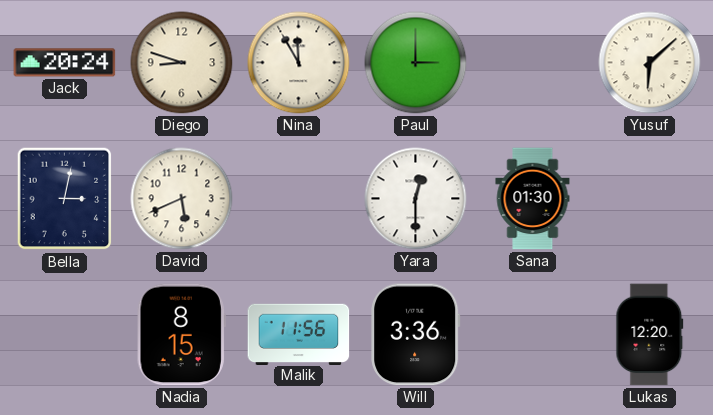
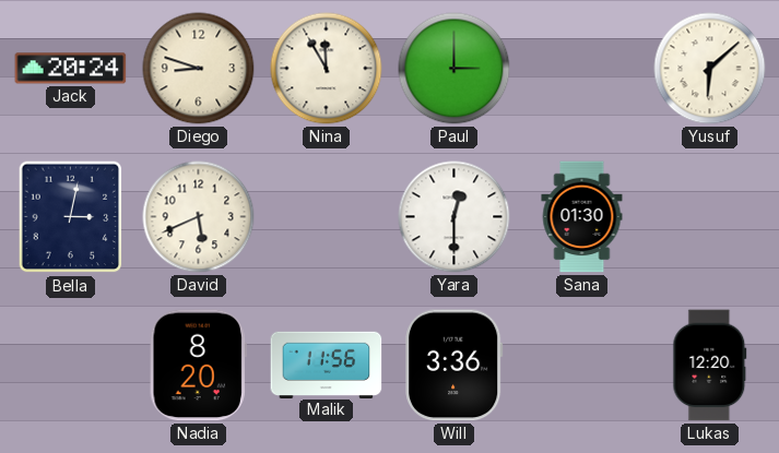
Nadia: 8:15 -> 8:20
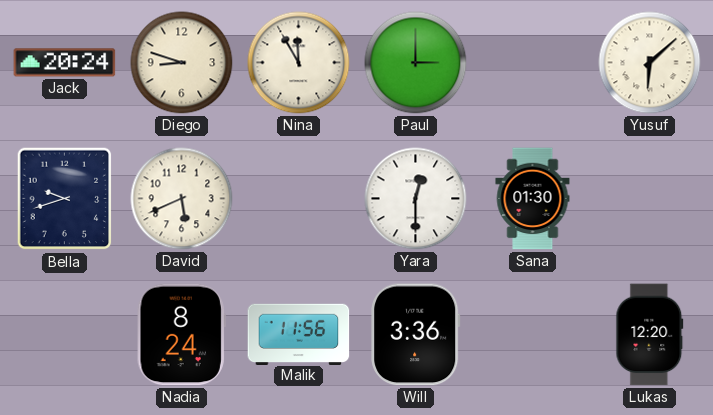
Bella: 3:02 -> 9:42
Nadia: 8:20 -> 8:24
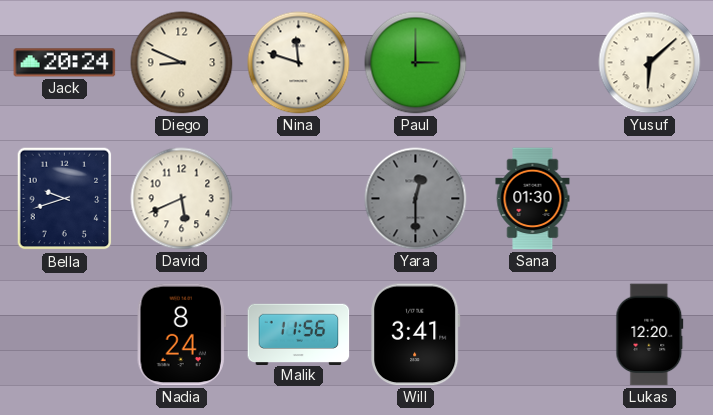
Diego: 8:48 -> 8:49
Nina: 11:55 -> 11:48
Yara dial: white -> grey
Will: 3:36 -> 3:41
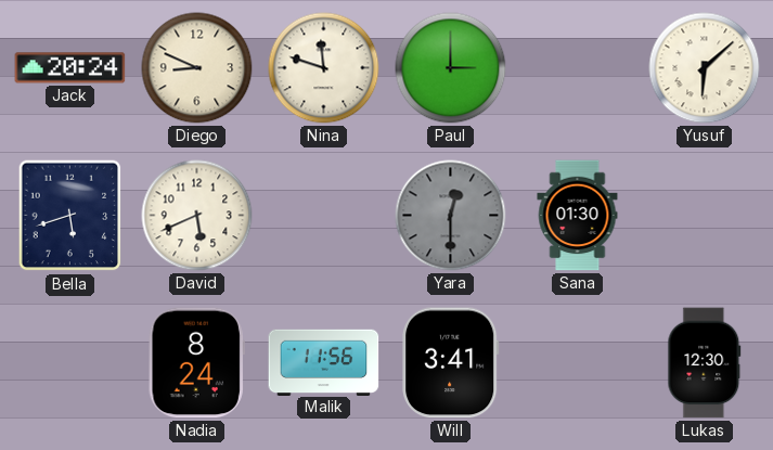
Bella: 9:42 -> 5:42
Lukas: 12:20 -> 12:30
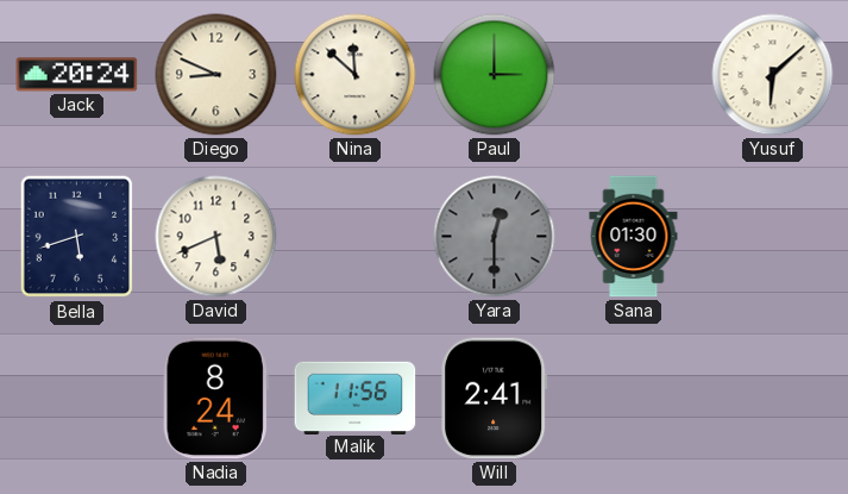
Nina: 11:48 -> 11:52
Will: 3:41 -> 2:41
Lukas: 12:30 -> none
